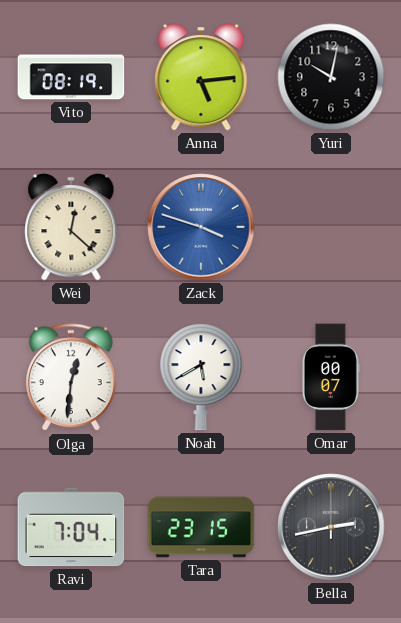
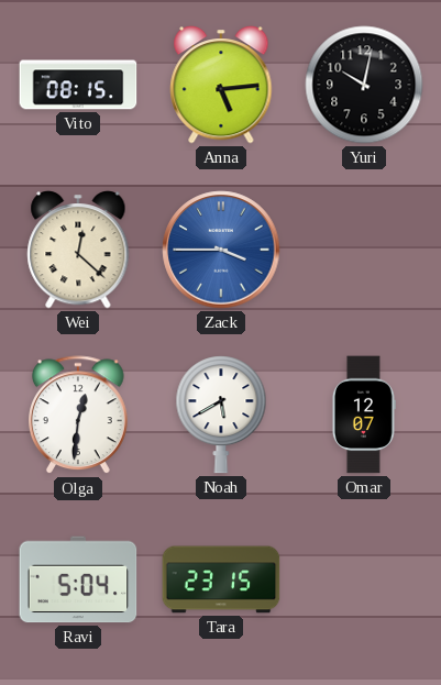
Vito: 08:19 -> 08:15
Zack: 3:48 -> 3:45
Omar: 00:07 -> 12:07
Ravi: 7:04 -> 5:04
Bella: 2:43 -> none
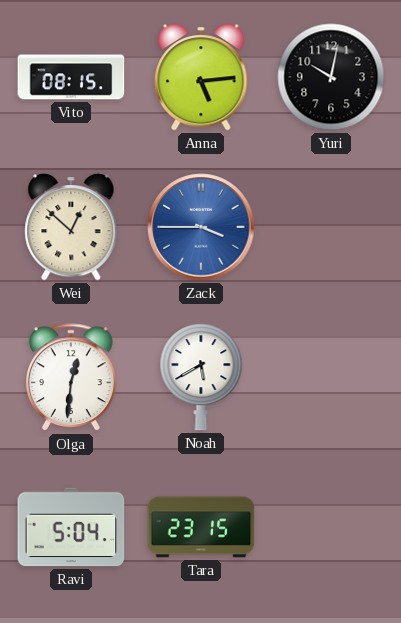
Wei: 12:22 -> 12:52
Omar: 12:07 -> none
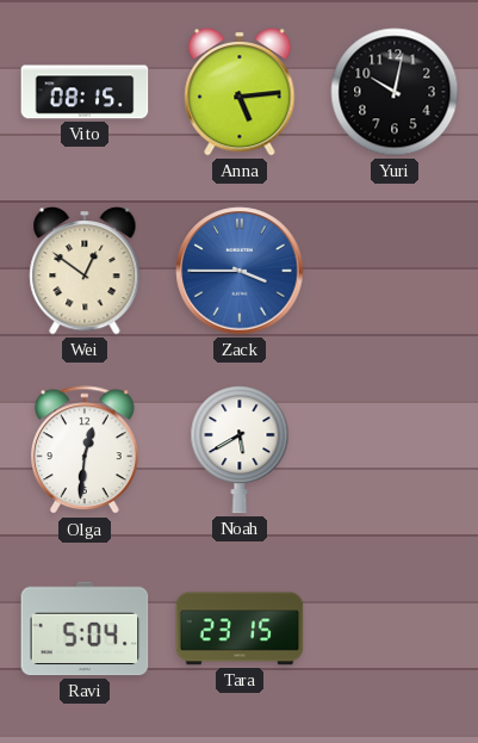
Wei: 12:52 -> 12:51
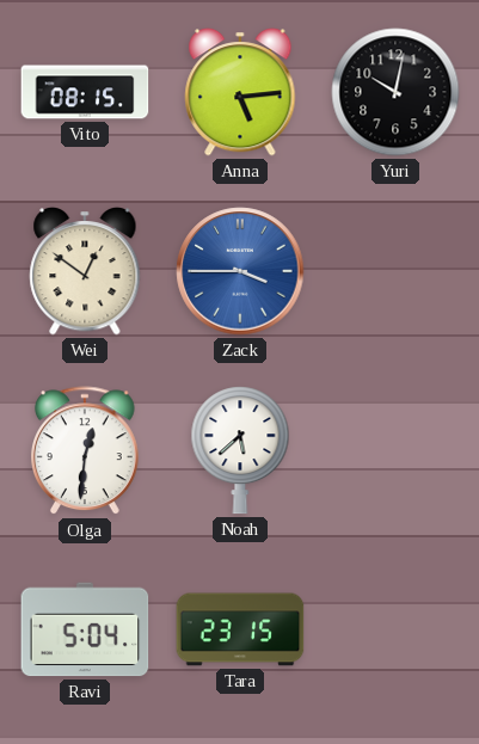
Noah: 5:40 -> 5:38
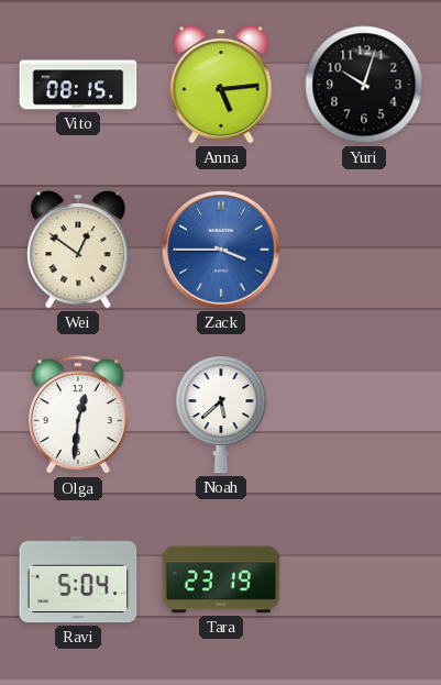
Yuri: 10:02 -> 10:03
Tara: 23:15 -> 23:19
